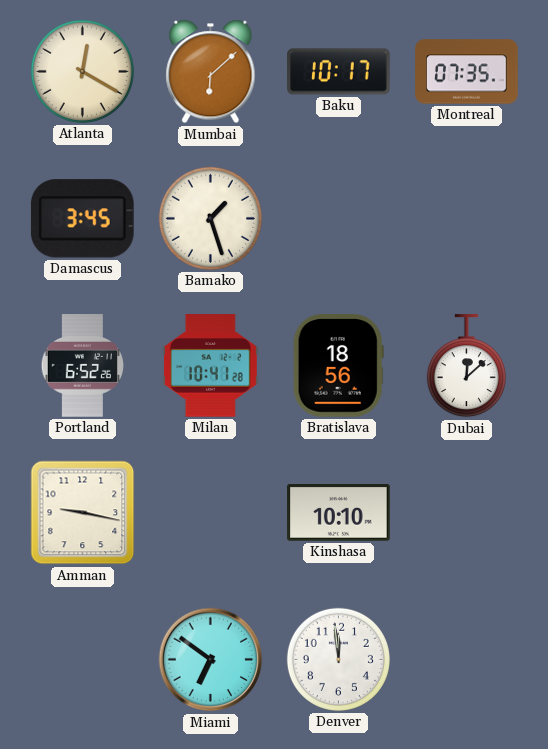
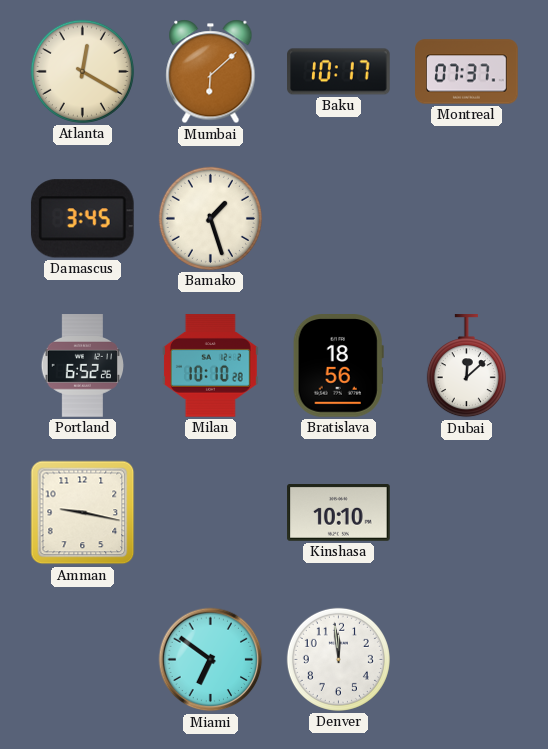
Montreal: 07:35 -> 07:37
Milan: 10:41 -> 10:10
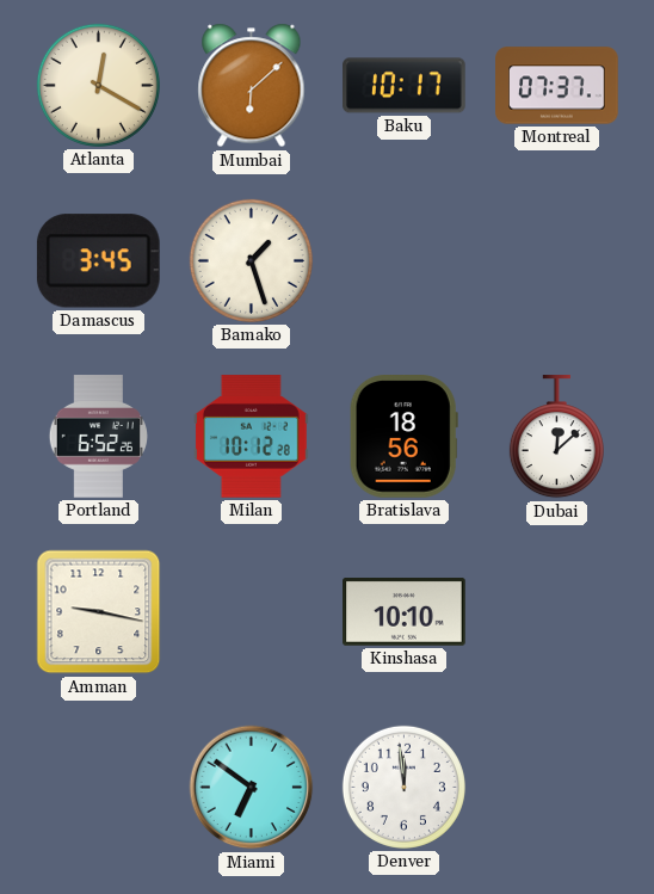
Milan: 10:10 -> 10:12
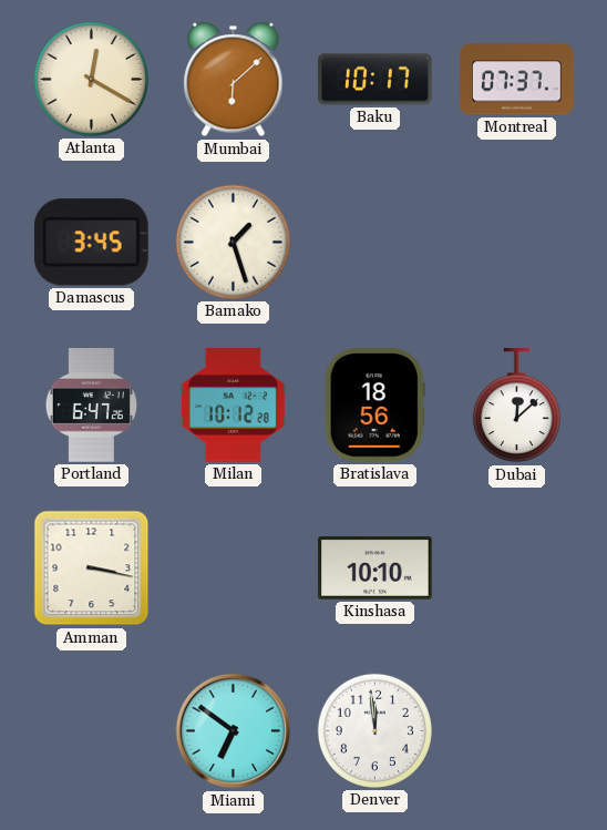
Portland: 6:52 -> 6:47
Amman: 9:17 -> 3:17
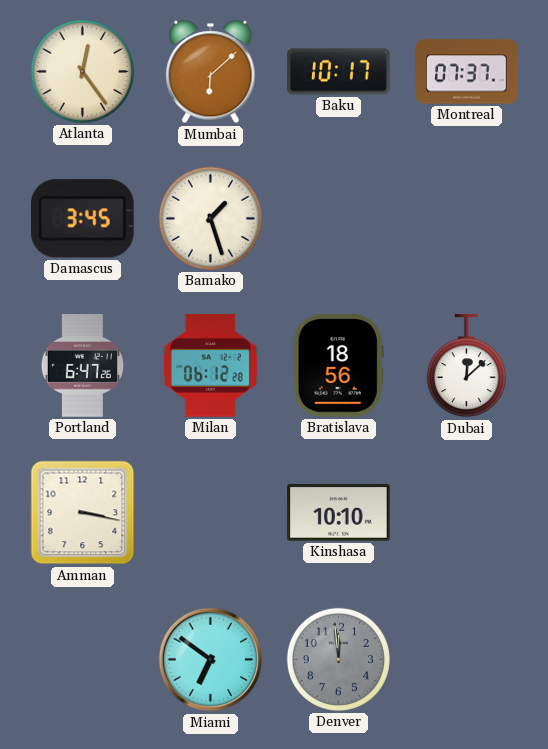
Atlanta: 12:20 -> 12:24
Milan: 10:12 -> 06:12
Denver dial: white -> grey
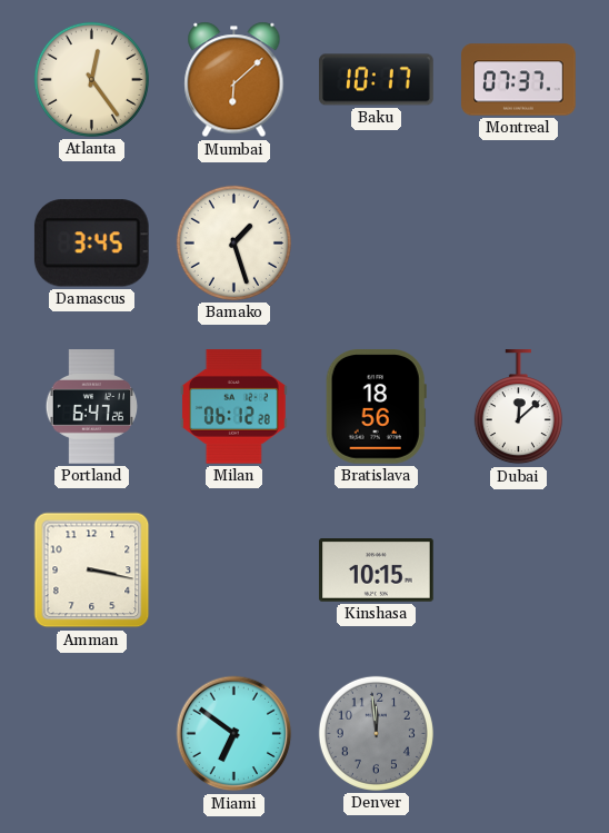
Kinshasa: 10:10 -> 10:15
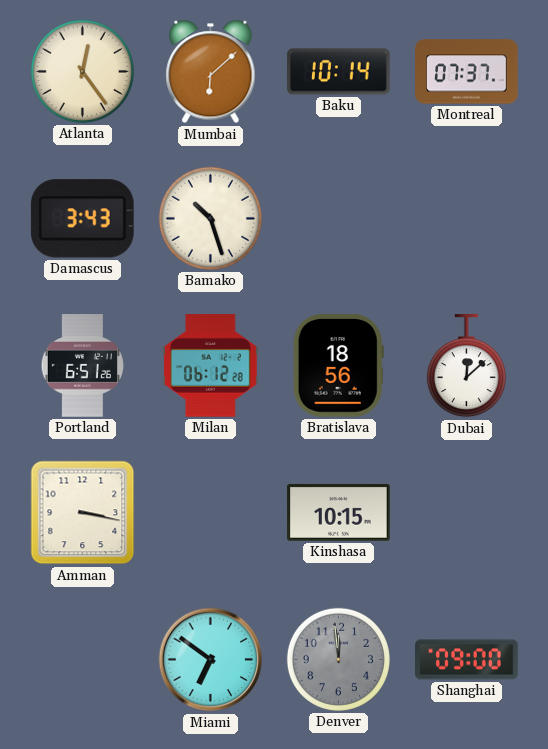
Baku: 10:17 -> 10:14
Damascus: 3:45 -> 3:43
Bamako: 1:27 -> 10:27
Portland: 6:47 -> 6:51
Shanghai: none -> 09:00
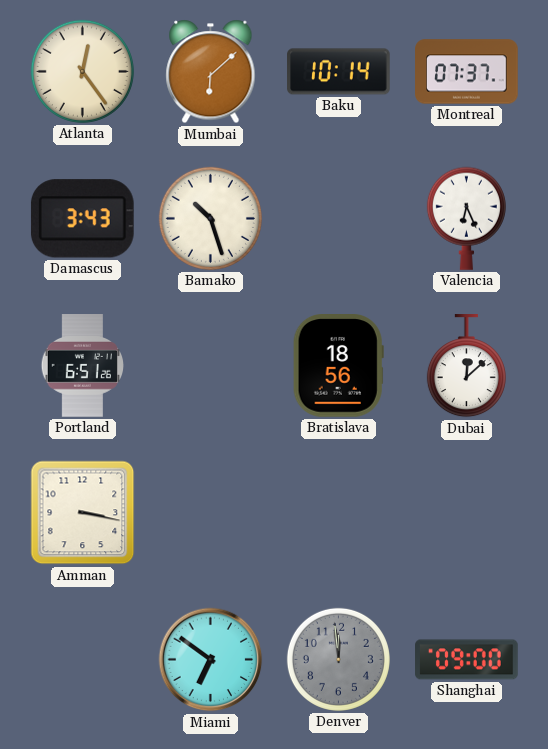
Valencia: none -> 6:26
Milan: 06:12 -> none
Kinshasa: 10:15 -> none
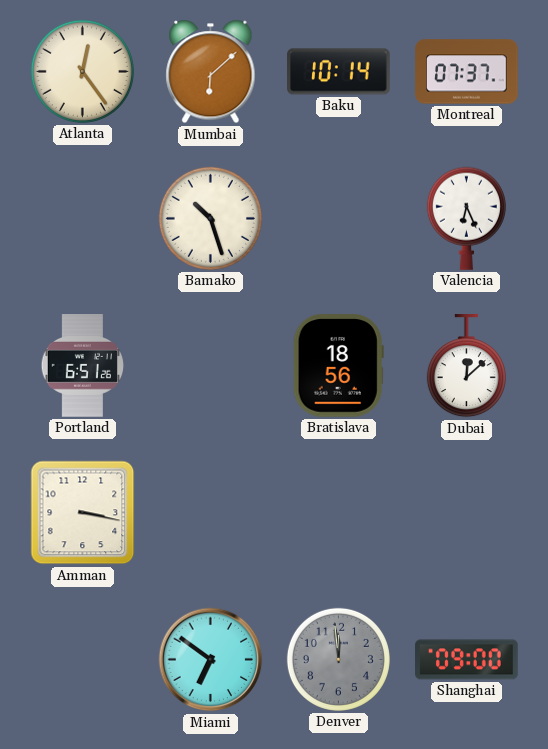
Damascus: 3:43 -> none
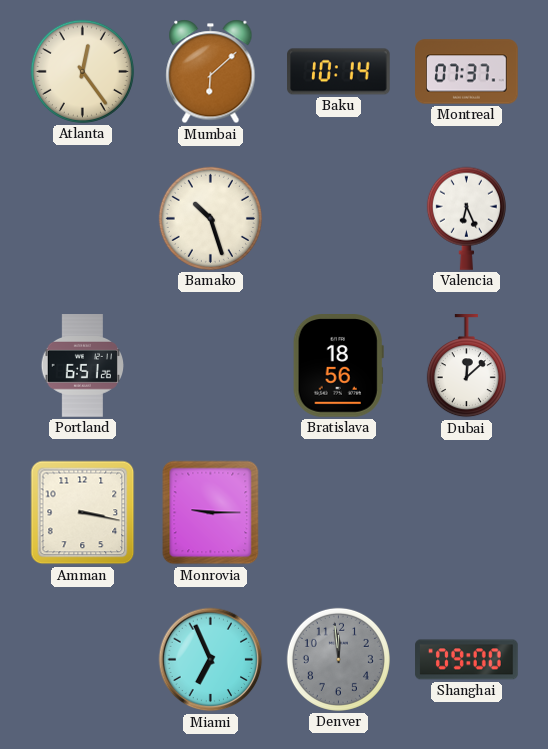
Monrovia: none -> 9:15
Miami: 6:51 -> 6:56
